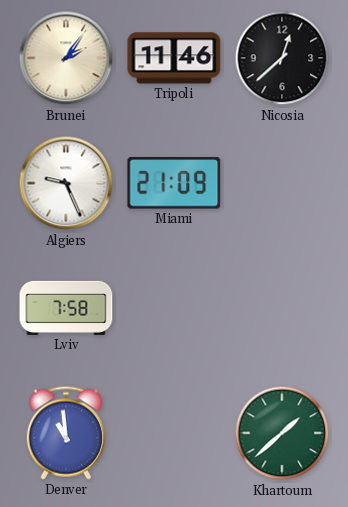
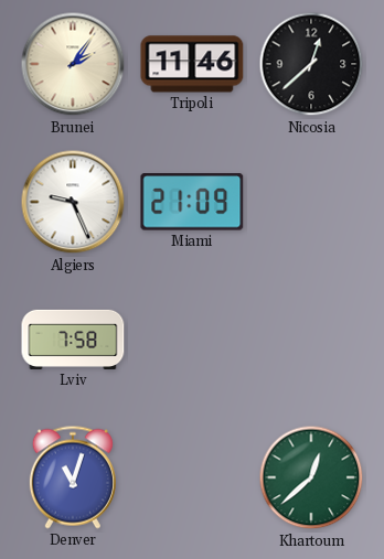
Denver: 10:59 -> 11:03
Khartoum: 1:38 -> 12:38
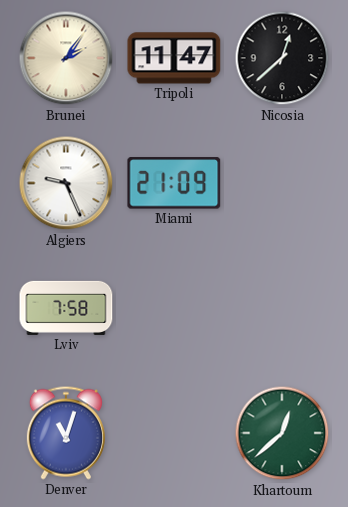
Tripoli: 11:46 -> 11:47
